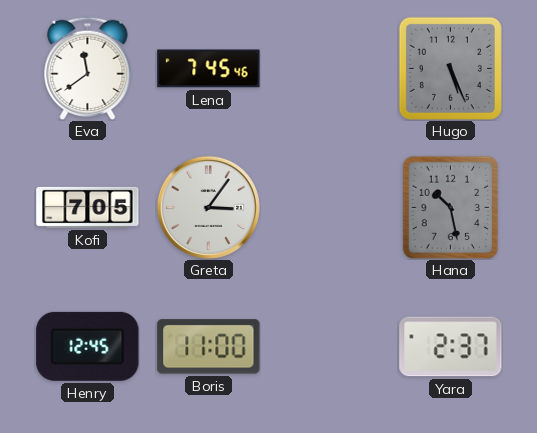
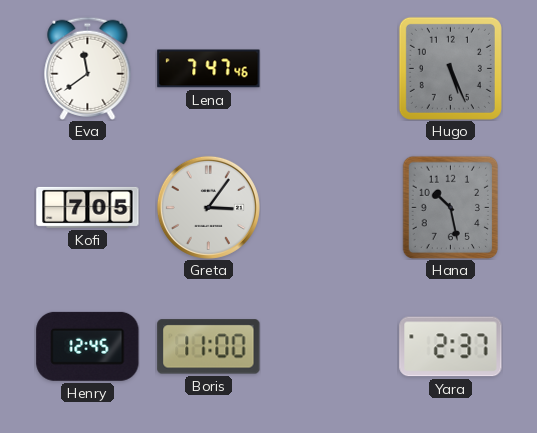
Lena: 7:45 -> 7:47
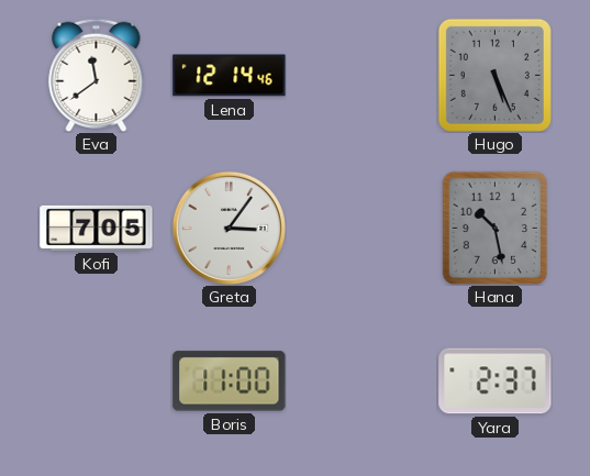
Lena: 7:47 -> 12:14
Henry: 12:45 -> none
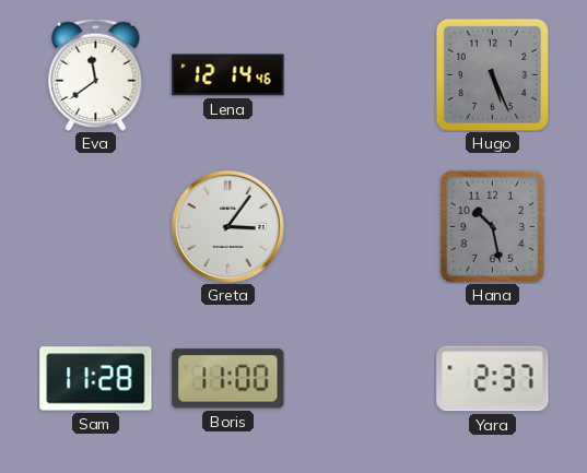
Kofi: 7:05 -> none
Sam: none -> 11:28
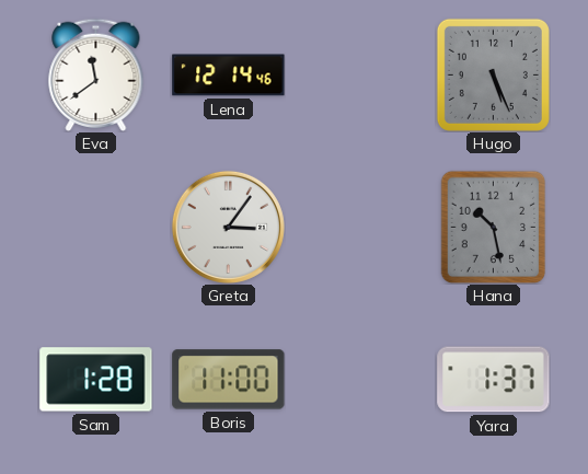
Sam: 11:28 -> 1:28
Yara: 2:37 -> 1:37
